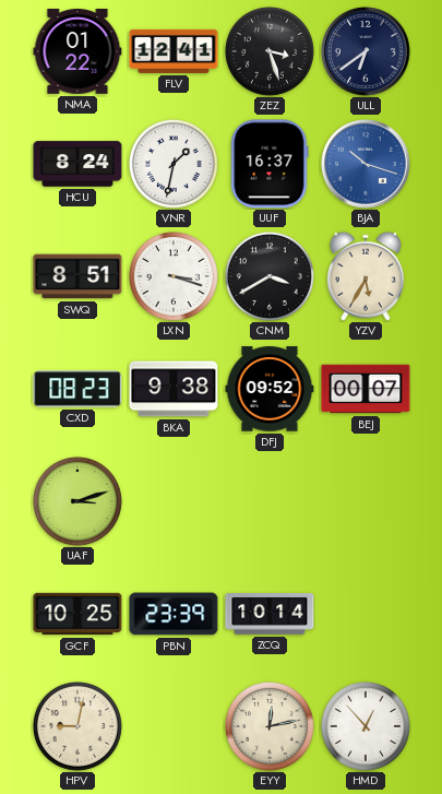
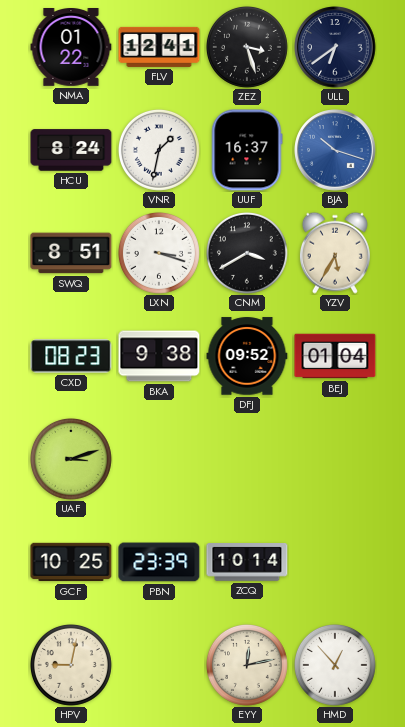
BEJ: 00:07 -> 01:04
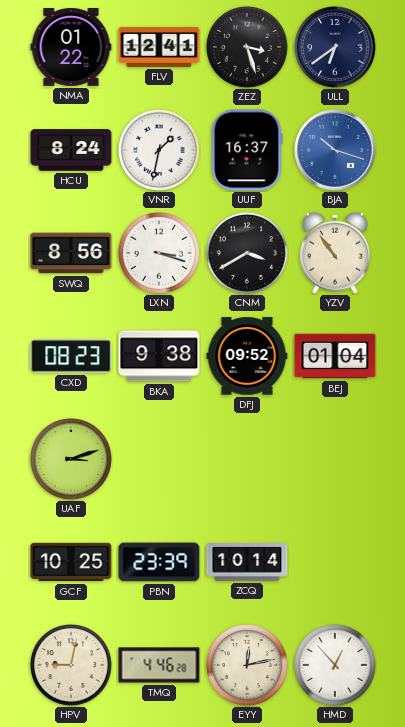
SWQ: 8:51 -> 8:56
YZV: 5:35 -> 10:54
TMQ: none -> 4:46
